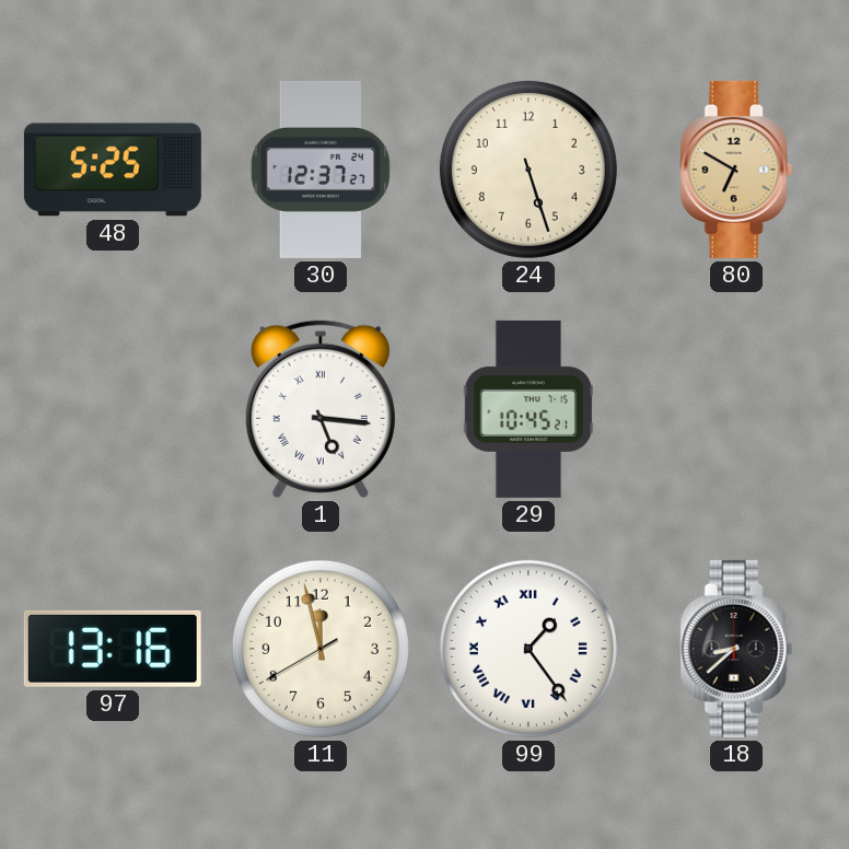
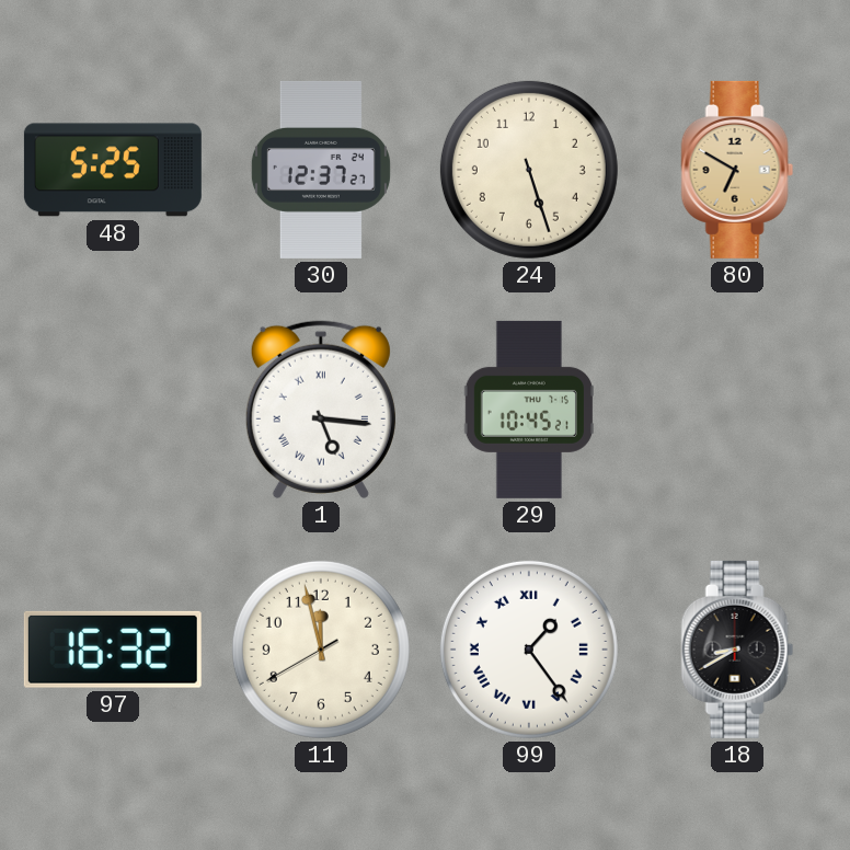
97: 13:16 -> 16:32
18: 8:38 -> 8:40
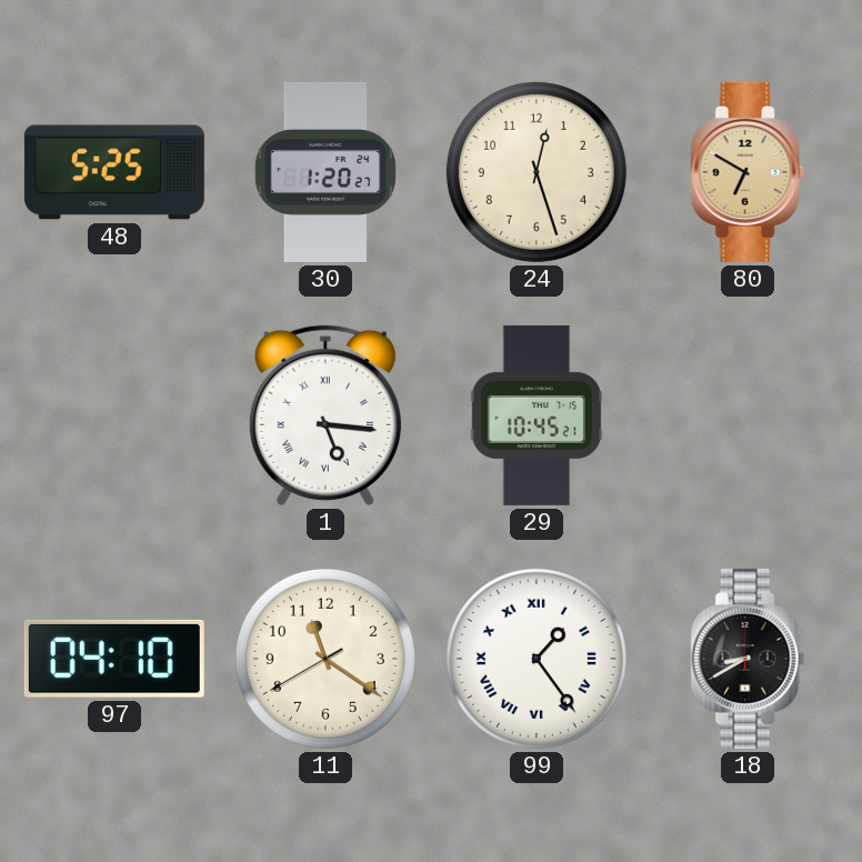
30: 12:37 -> 1:20
24: 5:27 -> 12:27
97: 16:32 -> 04:10
11: 11:57 -> 11:20
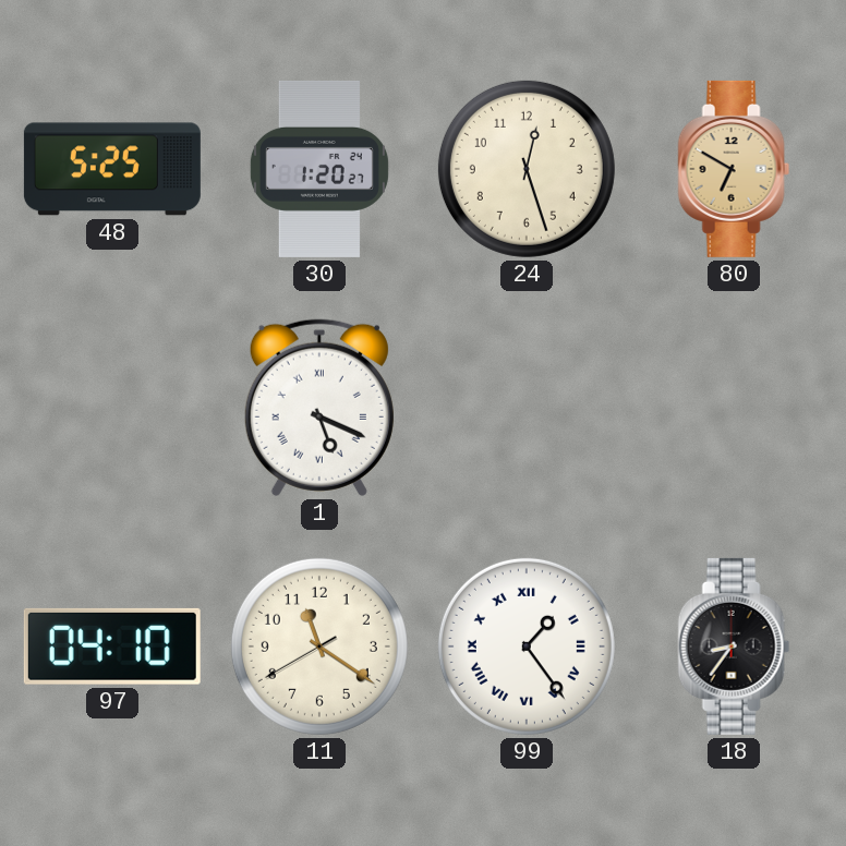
1: 5:16 -> 5:19
29: 10:45 -> none
18: 8:40 -> 8:36
